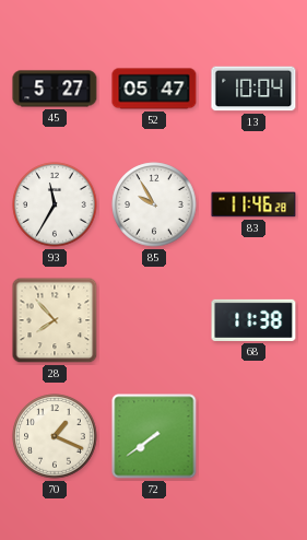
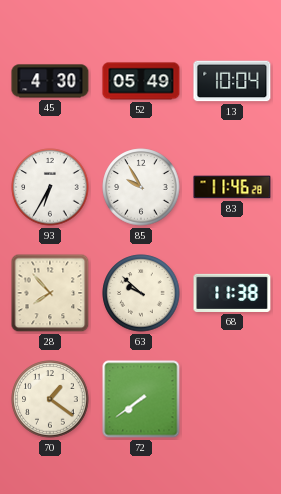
45: 5:27 -> 4:30
52: 05:47 -> 05:49
93: 11:35 -> 6:35
63: none -> 9:52
70: 1:19 -> 1:21
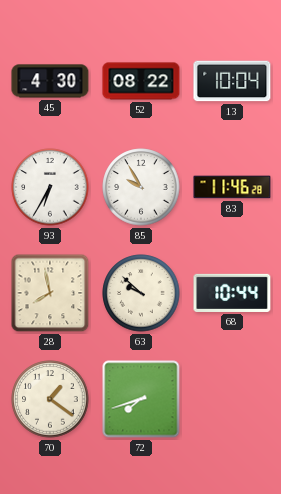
52: 05:49 -> 08:22
28: 7:53 -> 7:58
68: 11:38 -> 10:44
72: 7:39 -> 7:42
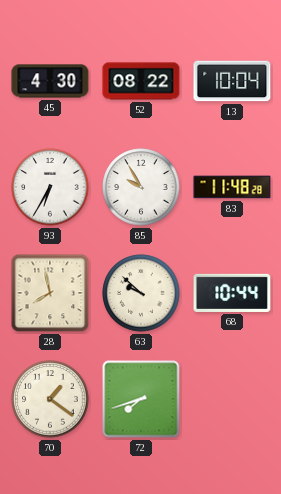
83: 11:46 -> 11:48
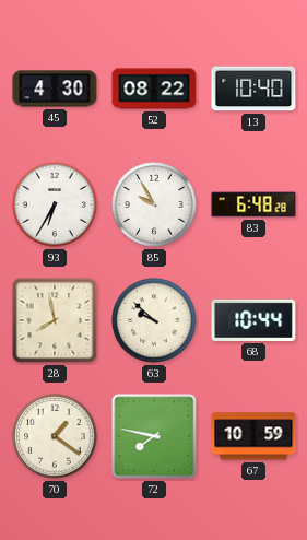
13: 10:04 -> 10:40
83: 11:48 -> 6:48
72: 7:42 -> 7:47
67: none -> 10:59
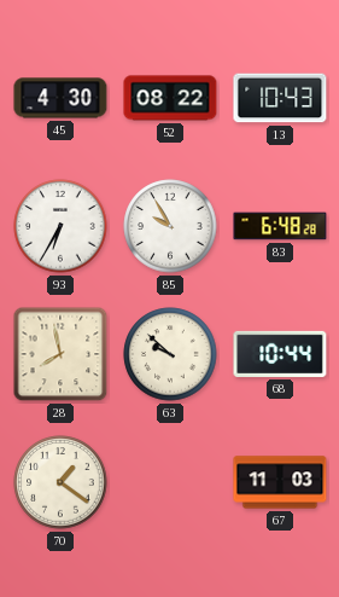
13: 10:40 -> 10:43
72: 7:47 -> none
67: 10:59 -> 11:03
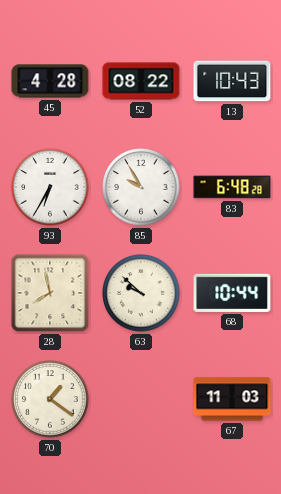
45: 4:30 -> 4:28
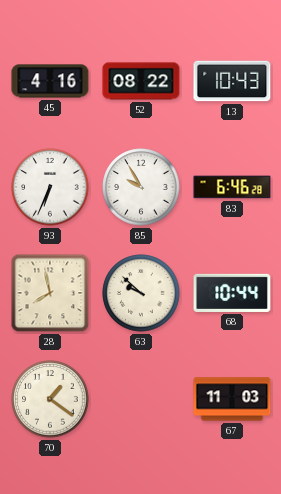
45: 4:28 -> 4:16
93: 6:35 -> 6:34
83: 6:48 -> 6:46
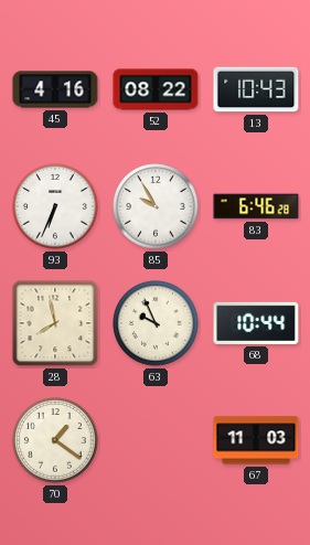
63: 9:52 -> 9:56
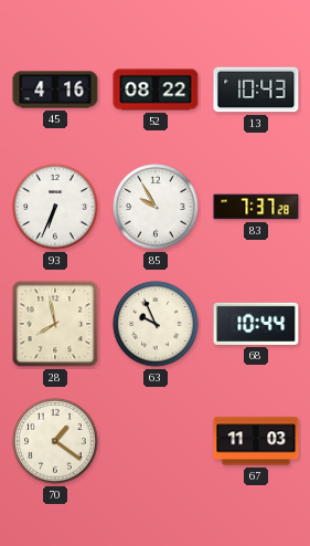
83: 6:46 -> 7:37
